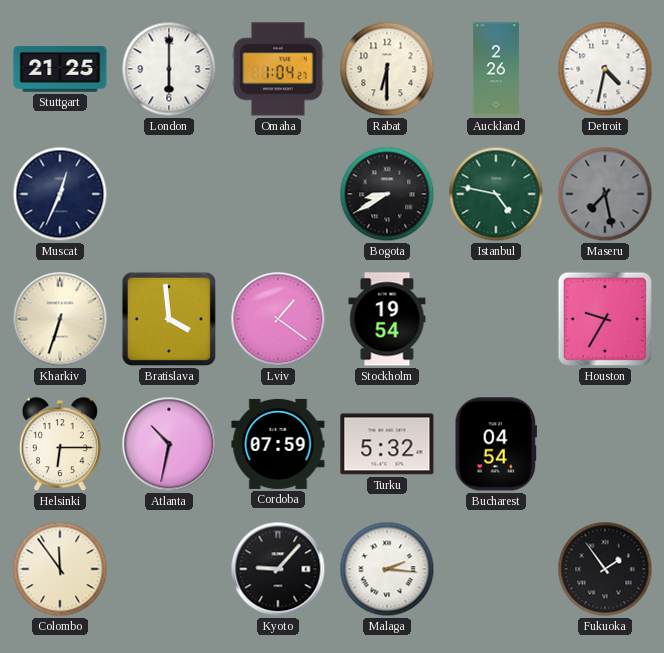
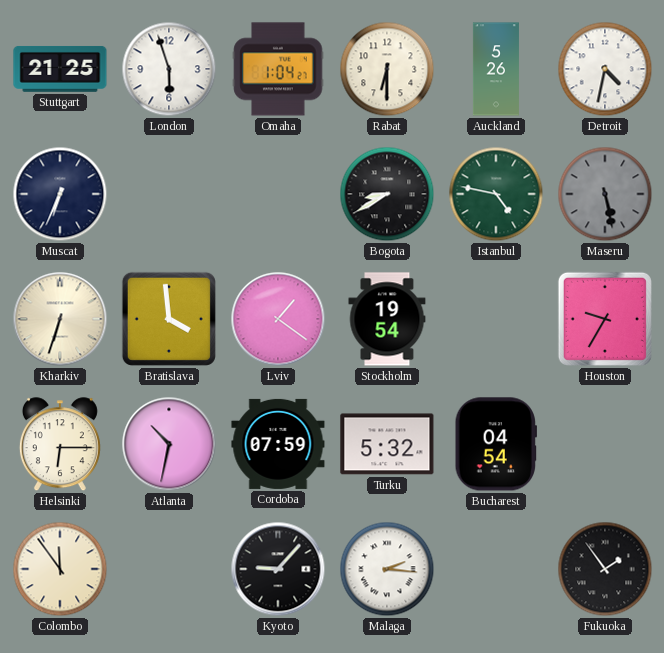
London: 6:00 -> 5:57
Auckland: 2:26 -> 5:26
Muscat: 12:34 -> 6:34
Maseru: 7:28 -> 5:28
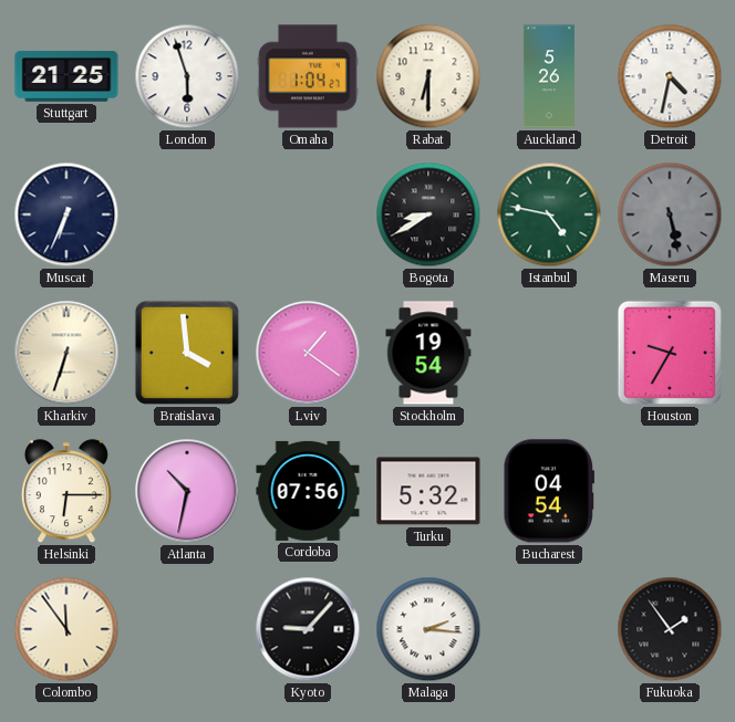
Cordoba: 07:59 -> 07:56
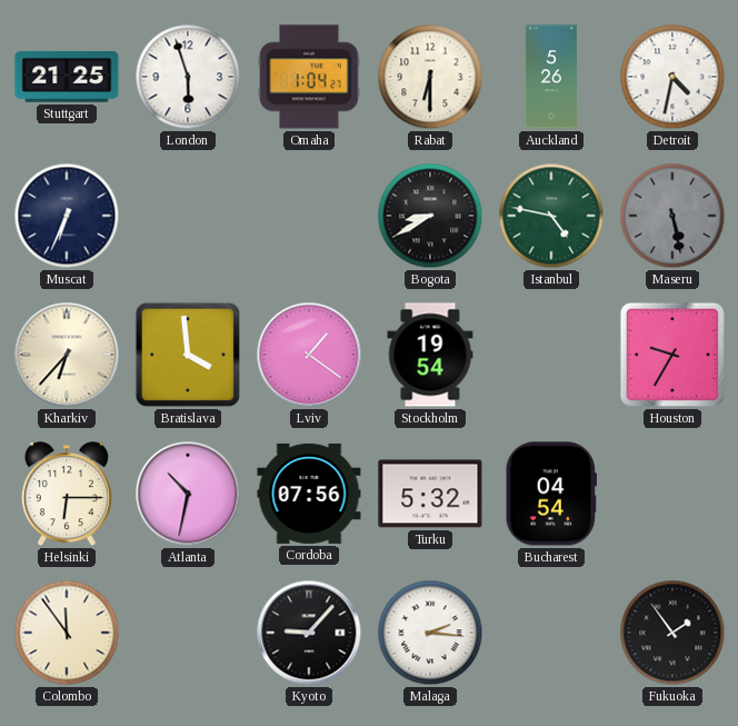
Kharkiv: 6:33 -> 6:37
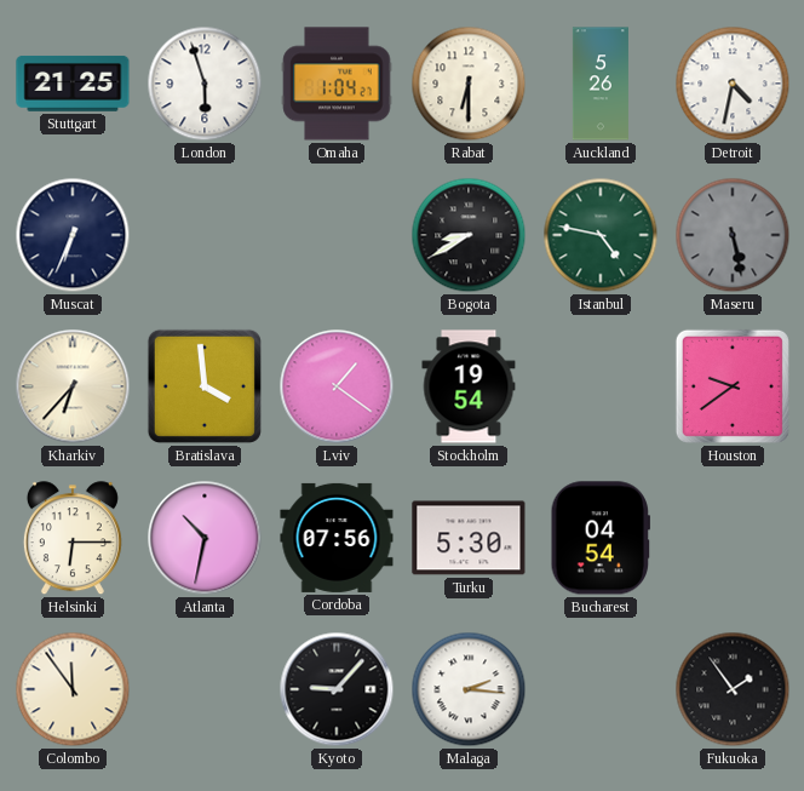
Houston: 9:35 -> 9:39
Turku: 5:32 -> 5:30
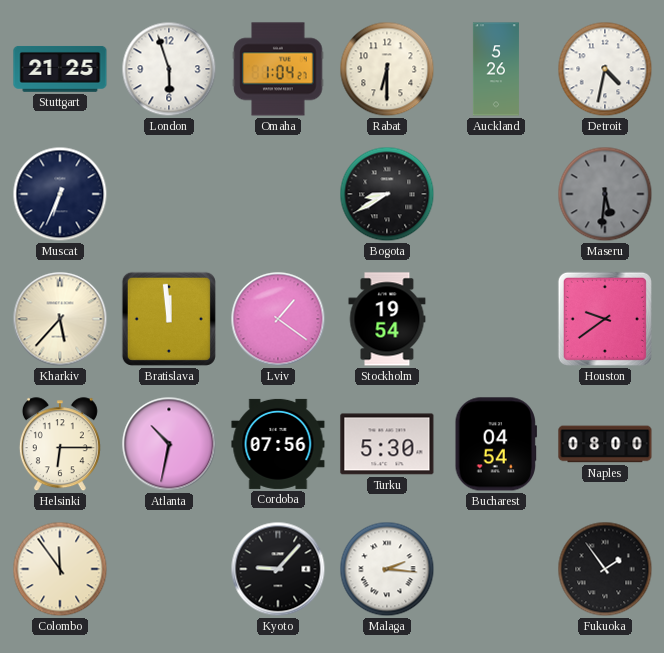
Istanbul: 4:47 -> none
Maseru: 5:28 -> 5:31
Kharkiv: 6:37 -> 5:37
Bratislava: 3:59 -> 11:59
Naples: none -> 08:00
